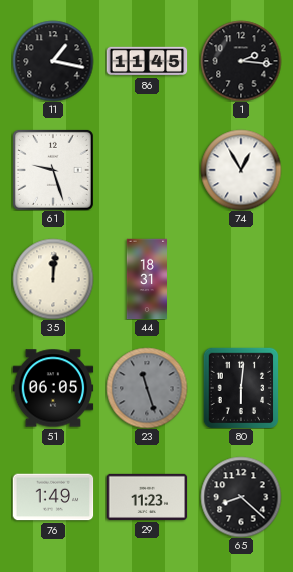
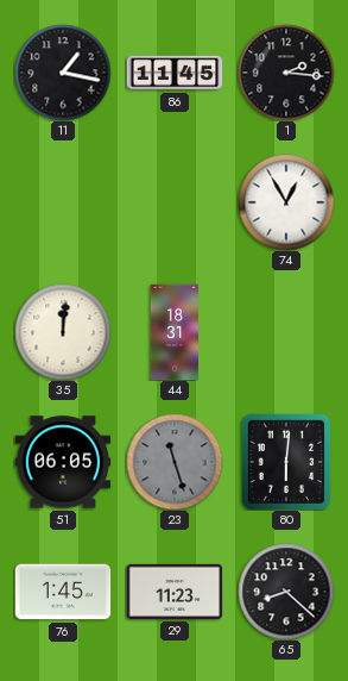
61: 9:27 -> none
76: 1:49 -> 1:45
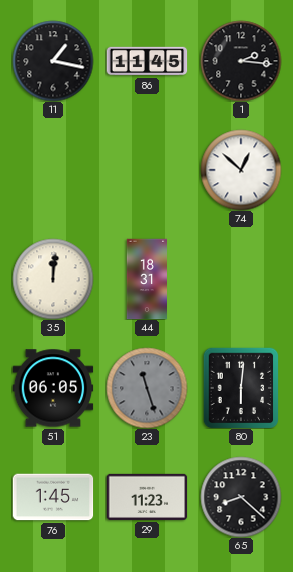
74: 12:55 -> 12:52
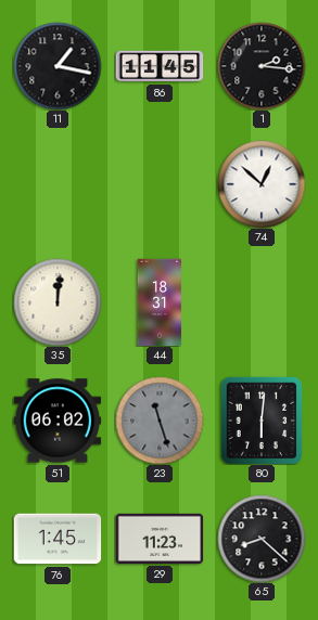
51: 06:05 -> 06:02
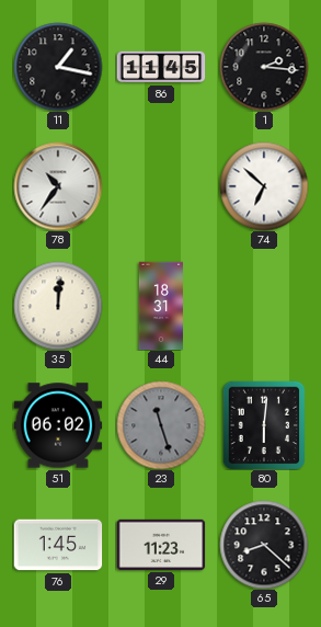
78: none -> 10:36
74: 12:52 -> 6:52
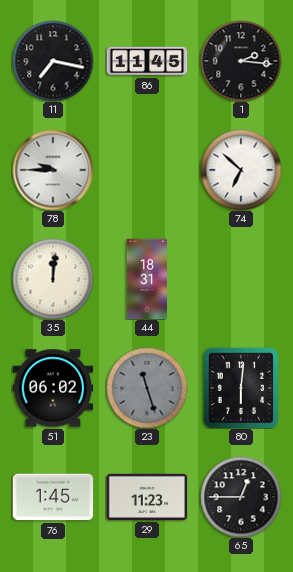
11: 1:17 -> 7:17
78: 10:36 -> 9:45
65: 8:22 -> 12:45
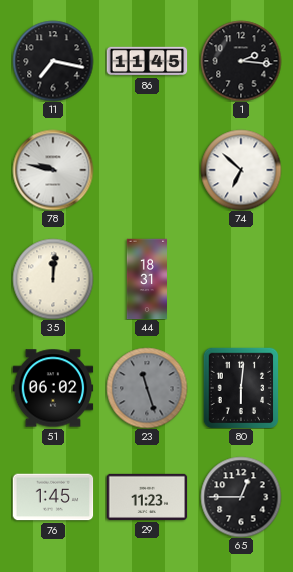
78: 9:45 -> 9:47
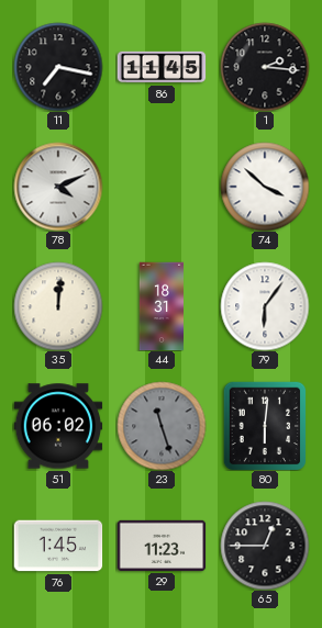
78: 9:47 -> 4:11
74: 6:52 -> 3:52
79: none -> 6:06
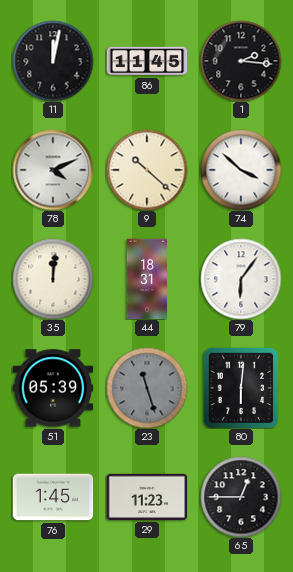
11: 7:17 -> 12:02
9: none -> 10:22
51: 06:02 -> 05:39
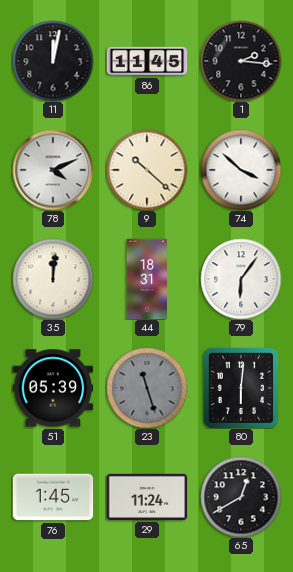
29: 11:23 -> 11:24
65: 12:45 -> 12:40
